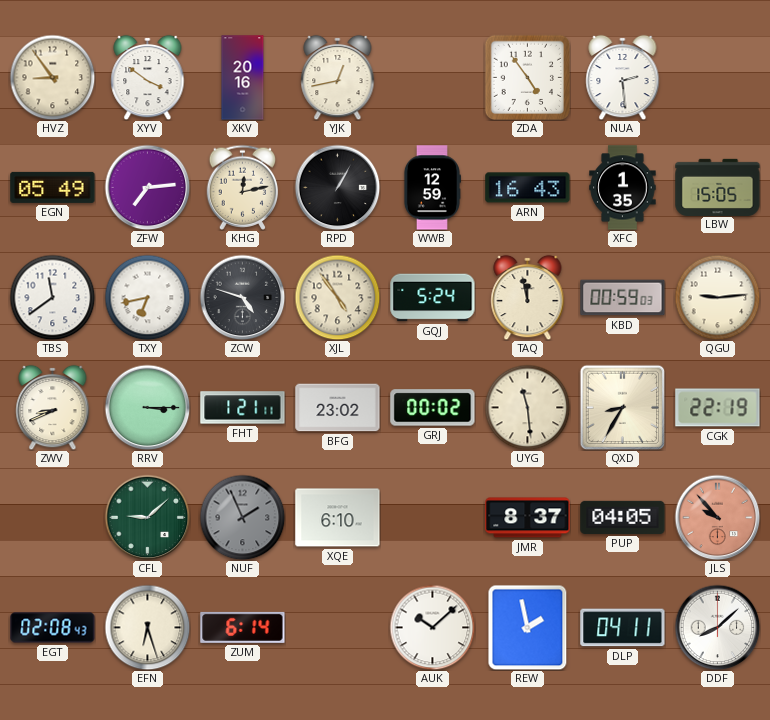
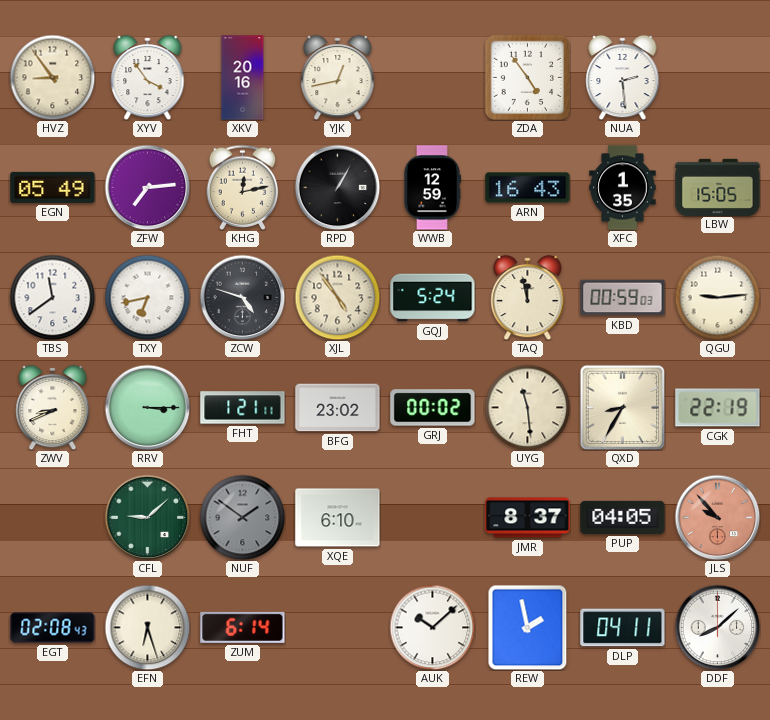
XYV: 3:51 -> 3:54
NUF: 1:56 -> 1:51
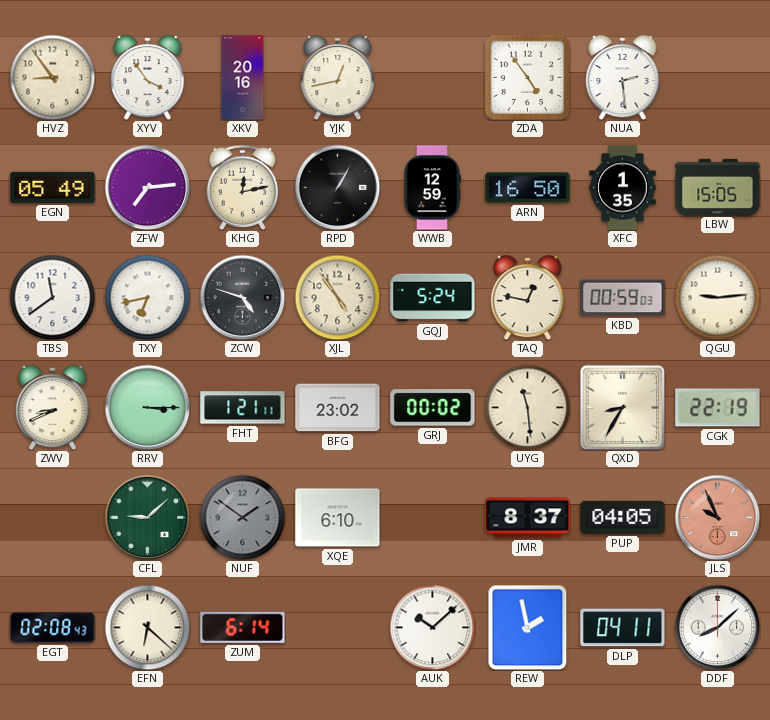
ARN: 16:43 -> 16:50
TAQ: 11:58 -> 12:47
JLS: 9:53 -> 9:56
EFN: 6:27 -> 6:22
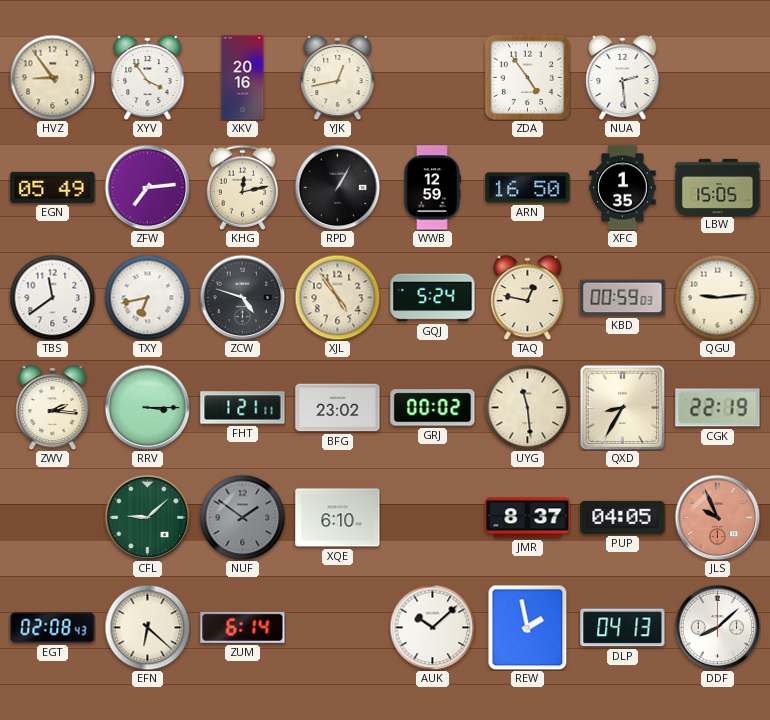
ZWV: 8:41 -> 2:16
DLP: 04:11 -> 04:13
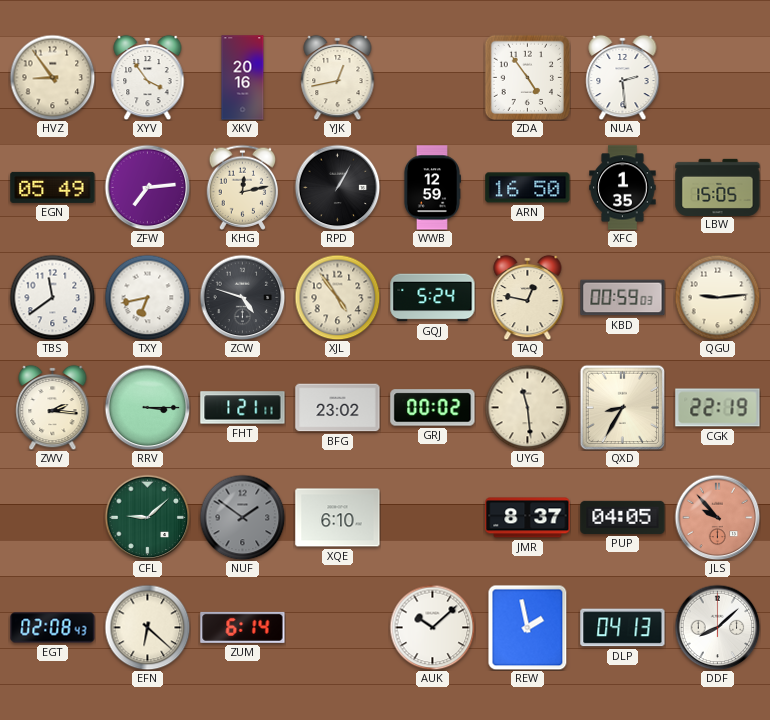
JLS: 9:56 -> 9:53
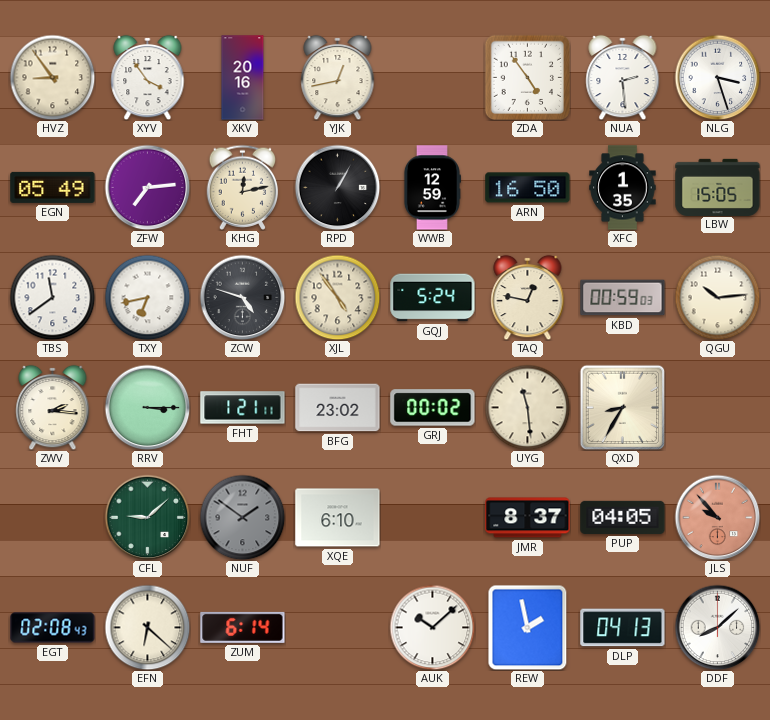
NLG: none -> 3:27
QGU: 9:14 -> 10:14
CGK: 22:19 -> none
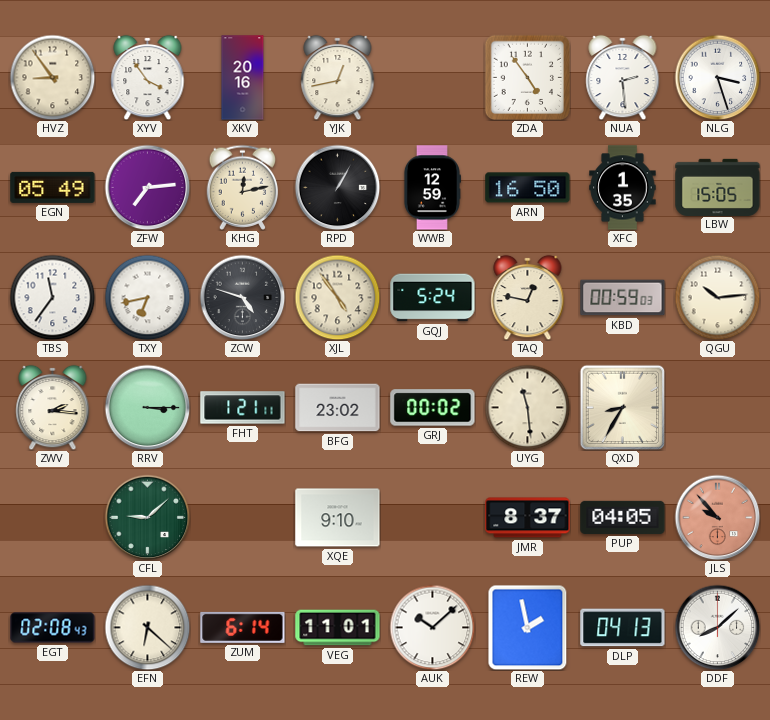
TBS: 11:39 -> 11:36
NUF: 1:51 -> none
XQE: 6:10 -> 9:10
VEG: none -> 11:01
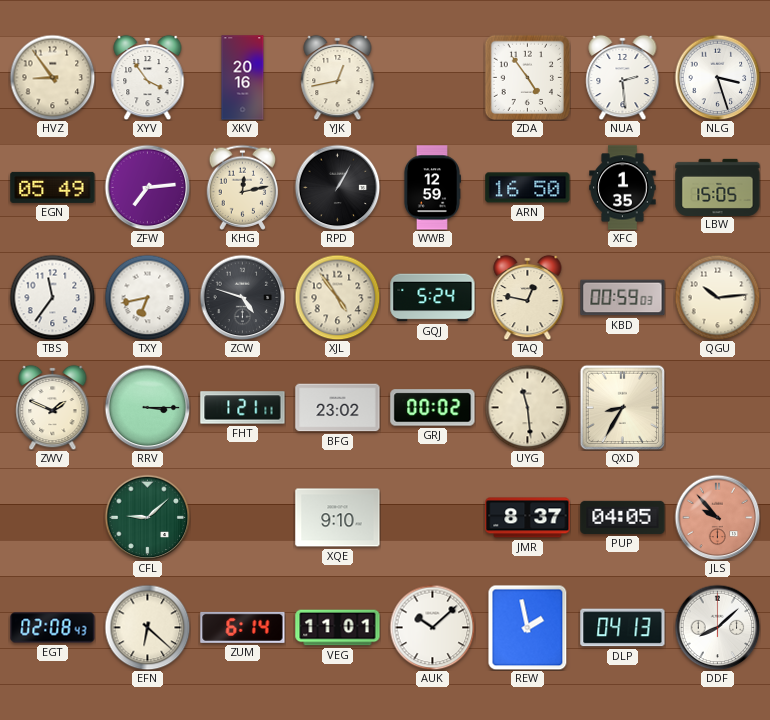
ZWV: 2:16 -> 1:49
